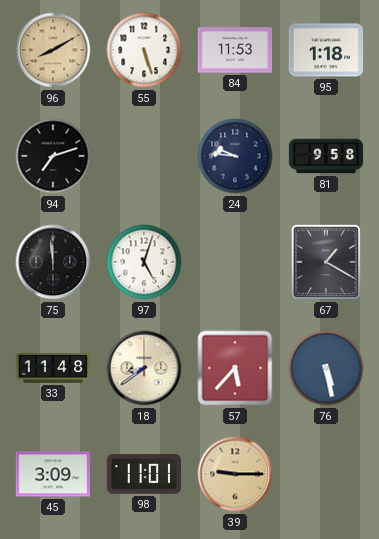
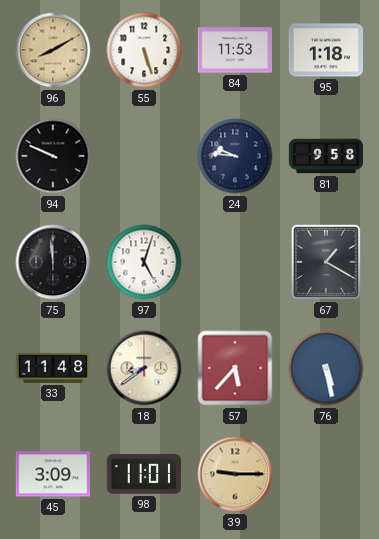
94: 7:12 -> 9:49
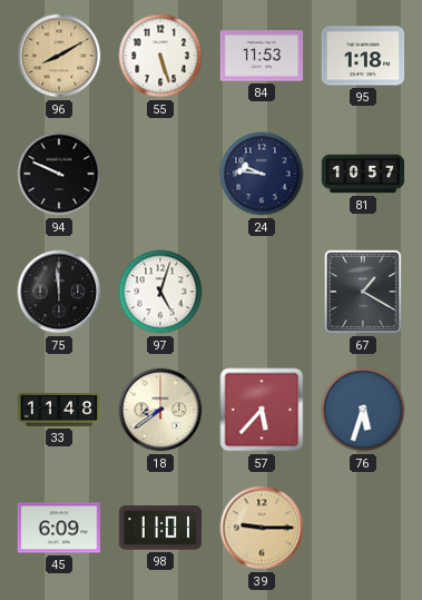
81: 9:58 -> 10:57
76: 5:28 -> 5:33
45: 3:09 -> 6:09
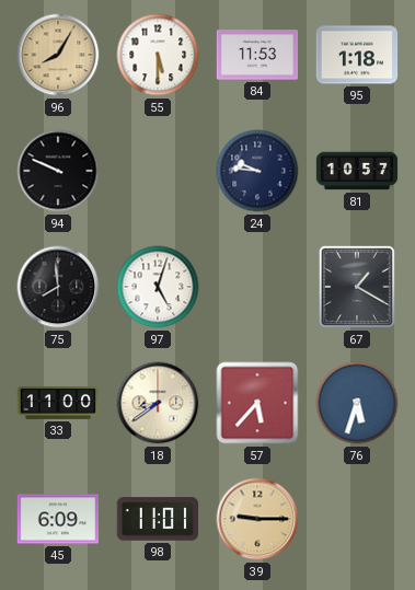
96: 8:10 -> 8:05
55: 5:27 -> 5:30
75: 11:59 -> 7:59
33: 11:48 -> 11:00
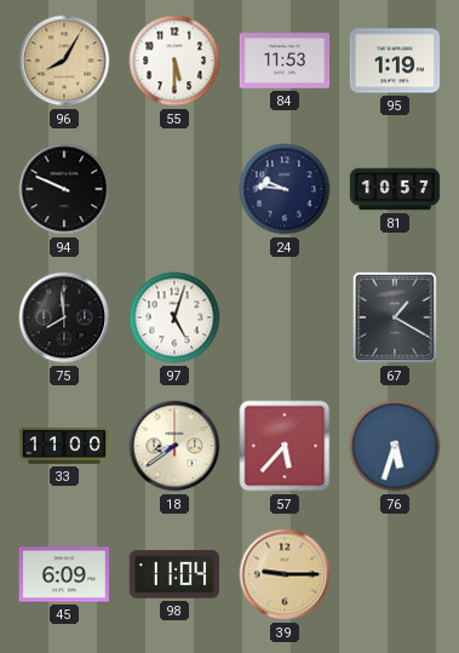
95: 1:18 -> 1:19
98: 11:01 -> 11:04
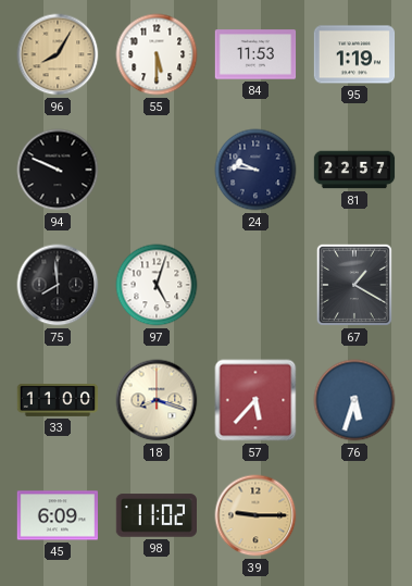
81: 10:57 -> 22:57
18: 8:39 -> 8:18
98: 11:04 -> 11:02
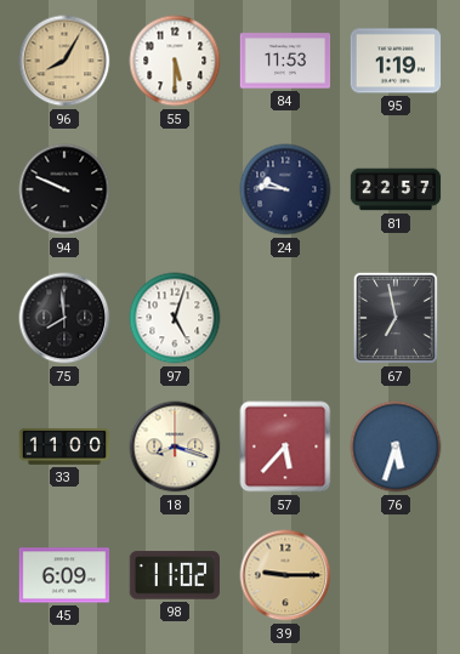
67: 1:20 -> 6:58
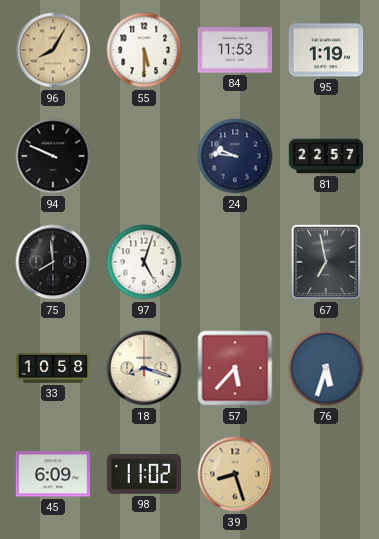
33: 11:00 -> 10:58
39: 9:15 -> 8:27
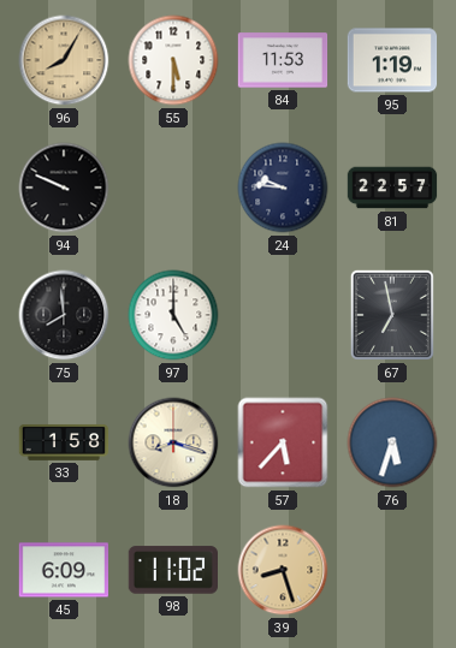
97: 5:03 -> 5:00
33: 10:58 -> 1:58
